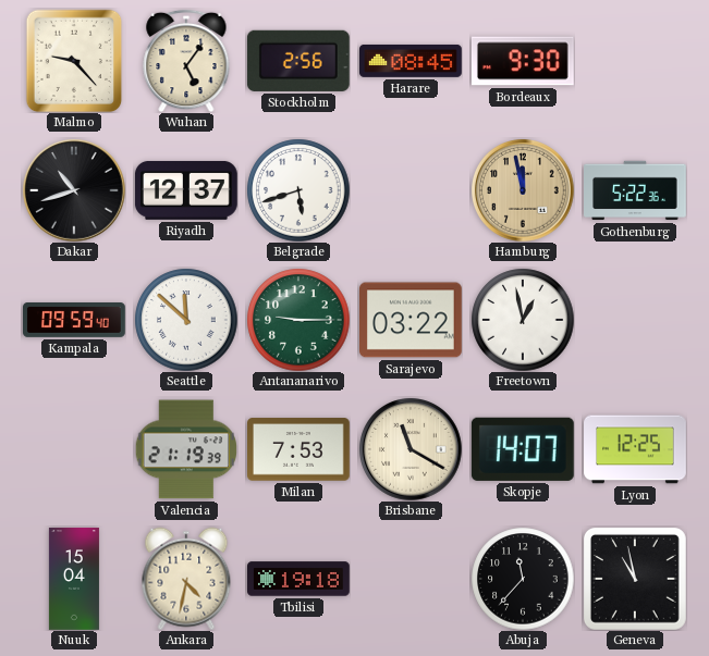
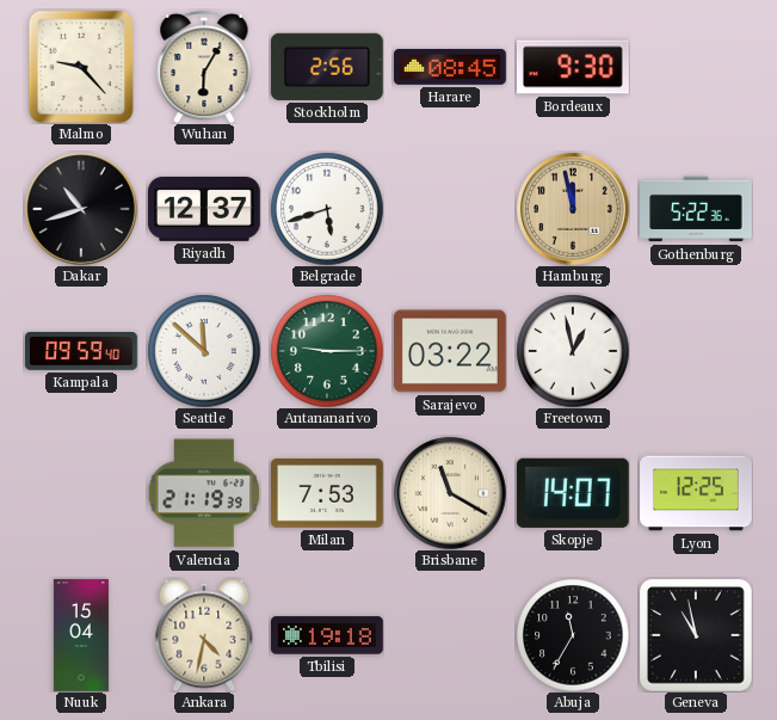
Wuhan: 5:06 -> 6:05
Abuja: 11:37 -> 11:35
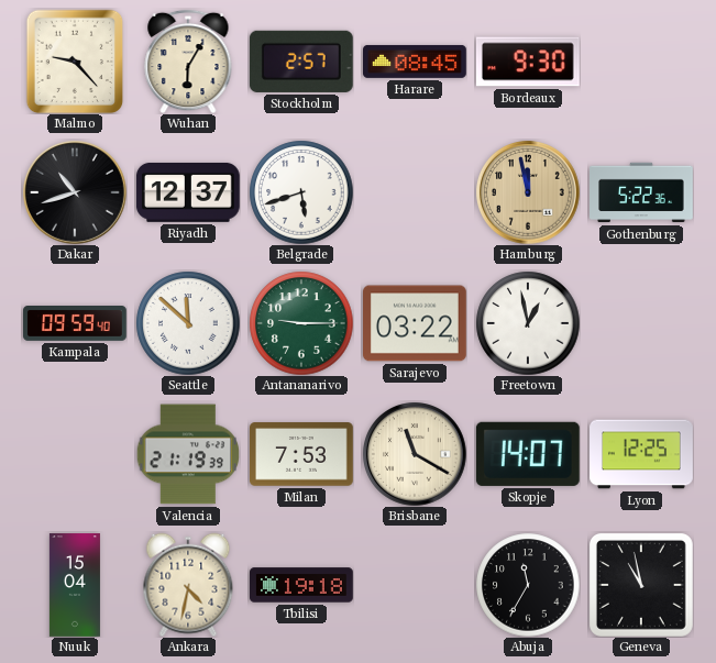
Stockholm: 2:56 -> 2:57
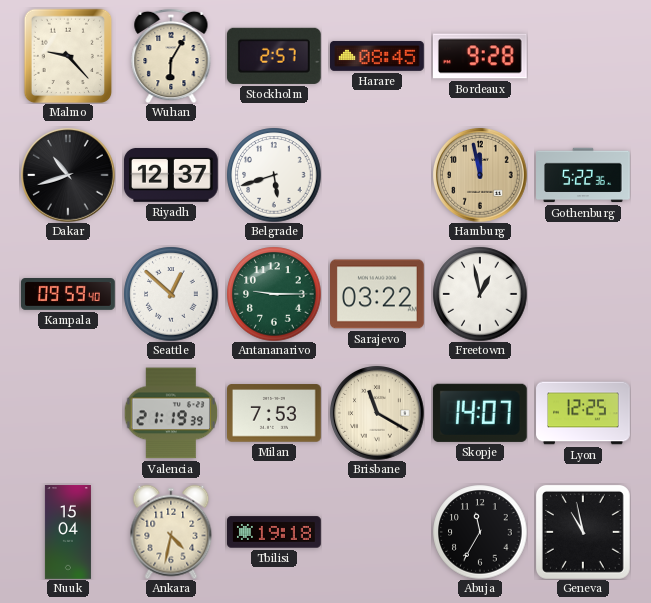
Bordeaux: 9:30 -> 9:28
Seattle: 11:52 -> 12:52
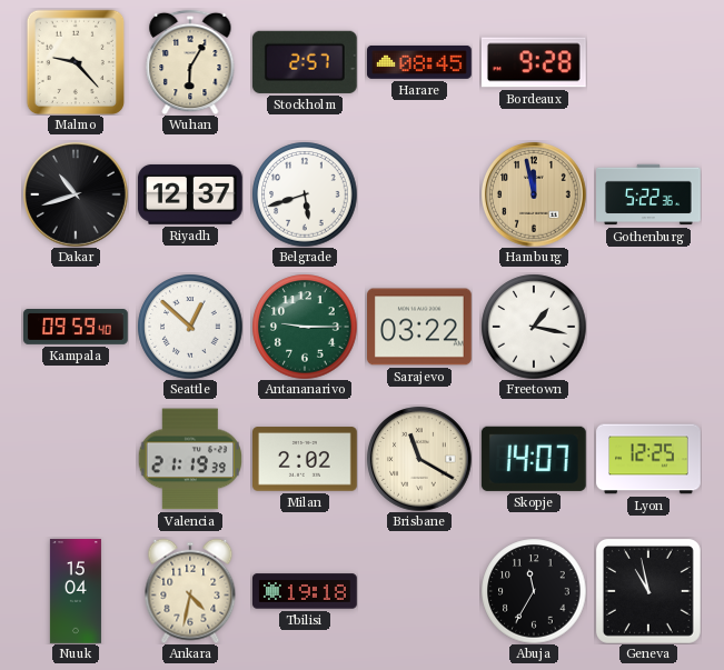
Freetown: 12:58 -> 1:17
Milan: 7:53 -> 2:02
